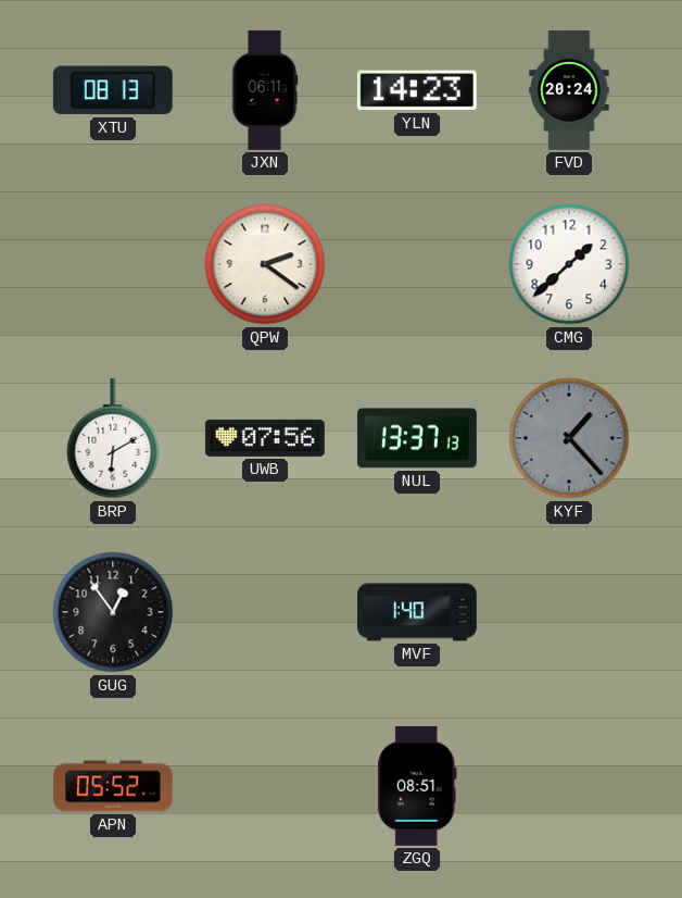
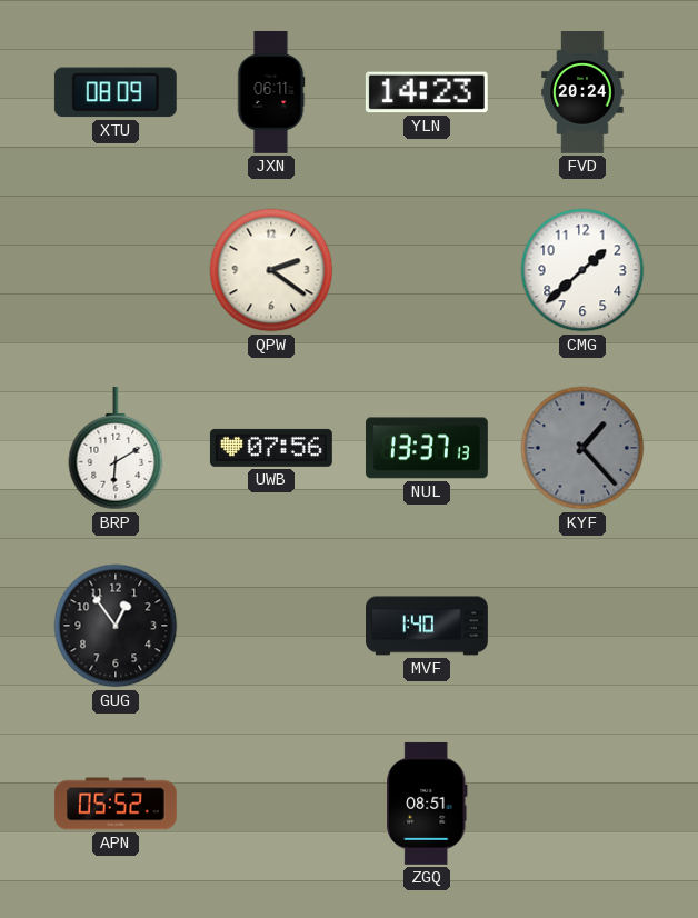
XTU: 08:13 -> 08:09
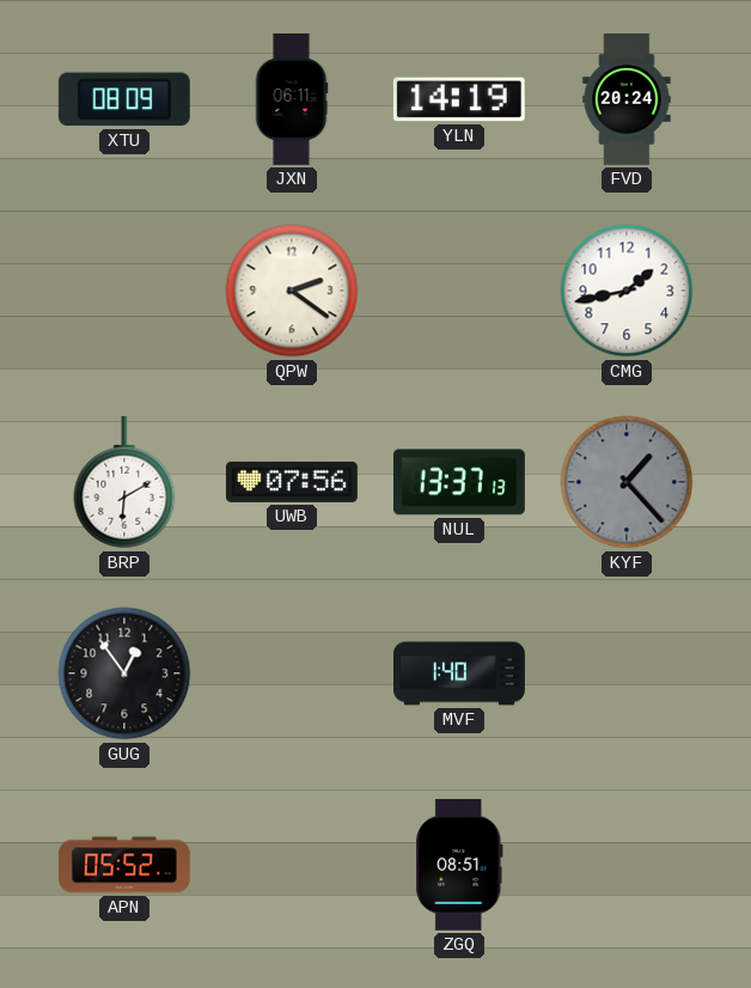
YLN: 14:23 -> 14:19
CMG: 1:38 -> 1:43
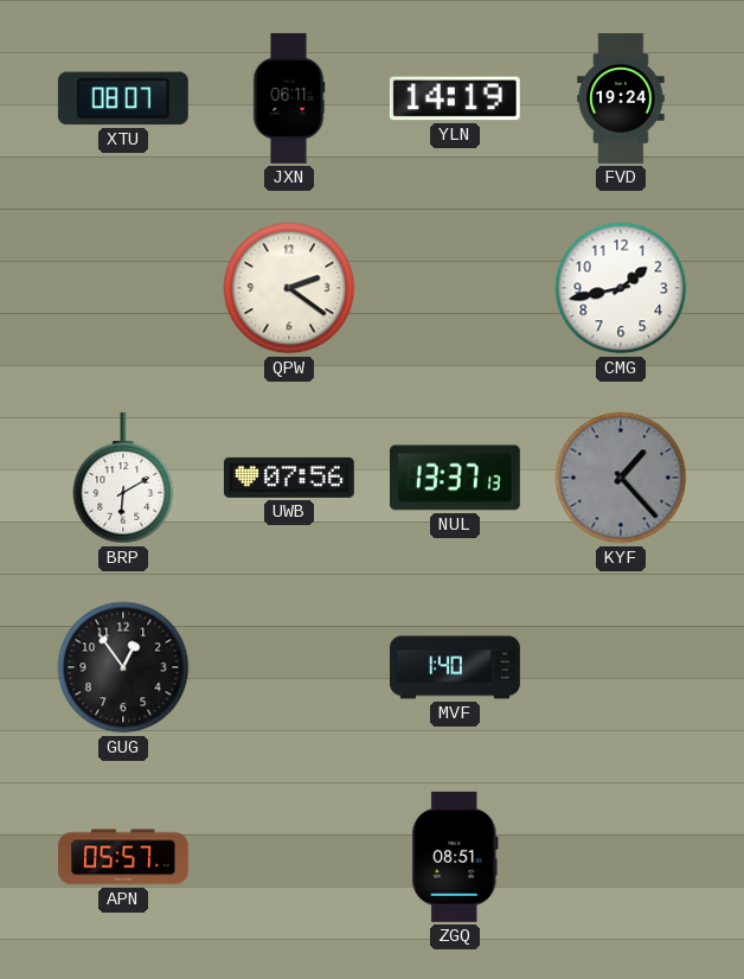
XTU: 08:09 -> 08:07
FVD: 20:24 -> 19:24
APN: 05:52 -> 05:57
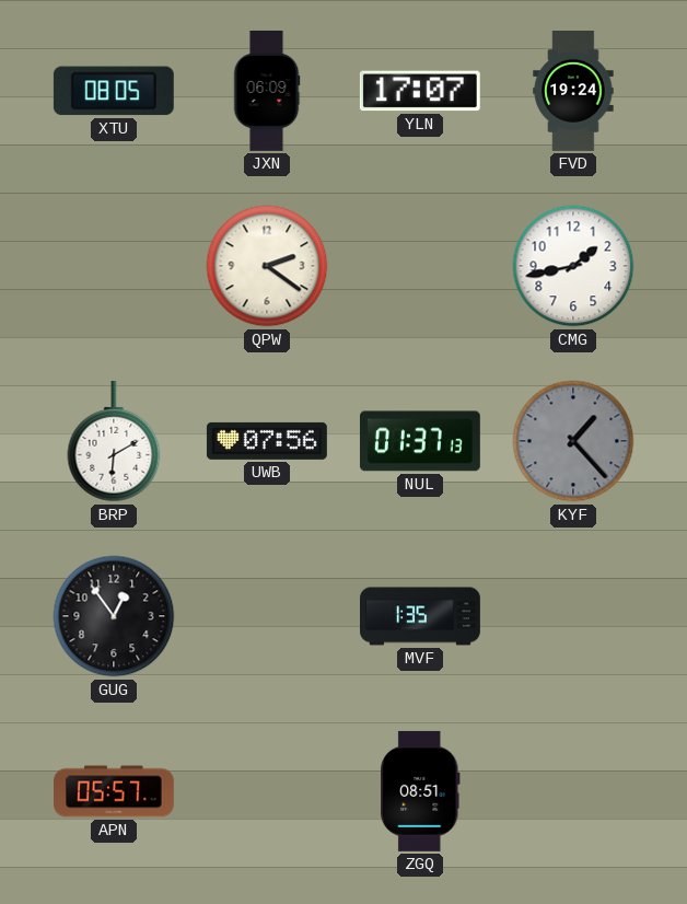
XTU: 08:07 -> 08:05
JXN: 06:11 -> 06:09
YLN: 14:19 -> 17:07
NUL: 13:37 -> 01:37
MVF: 1:40 -> 1:35
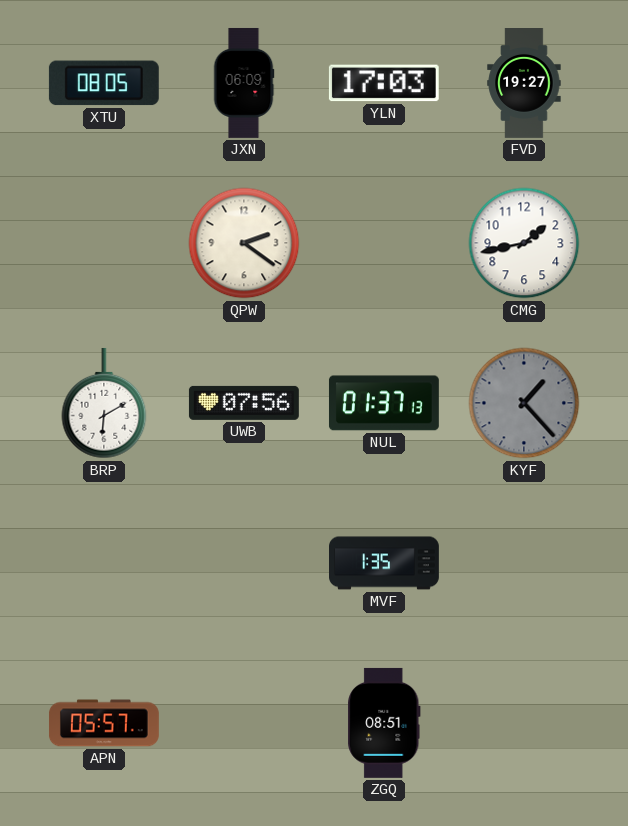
YLN: 17:07 -> 17:03
FVD: 19:24 -> 19:27
GUG: 12:54 -> none
